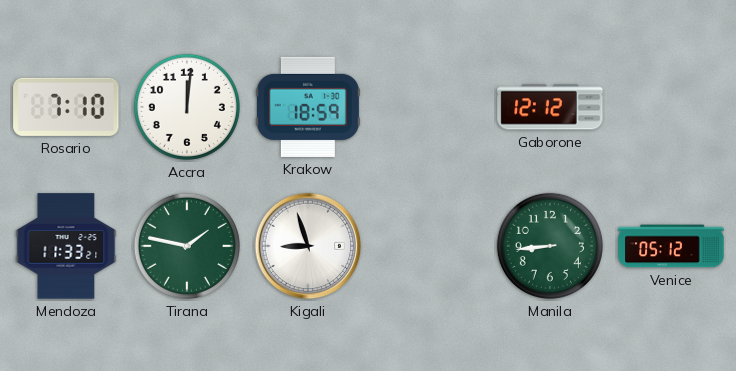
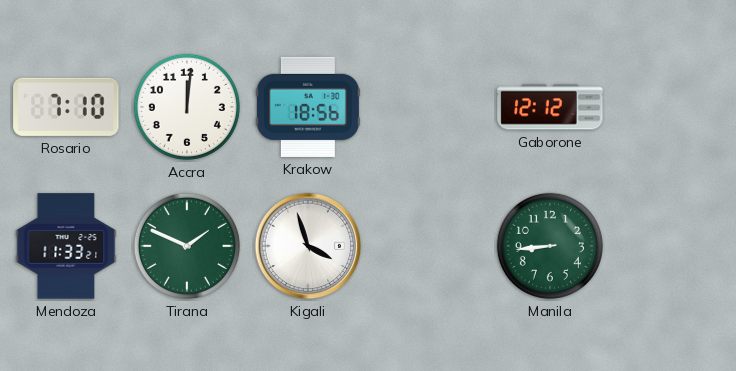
Krakow: 18:59 -> 18:56
Tirana: 1:47 -> 1:49
Kigali: 8:57 -> 3:57
Venice: 05:12 -> none
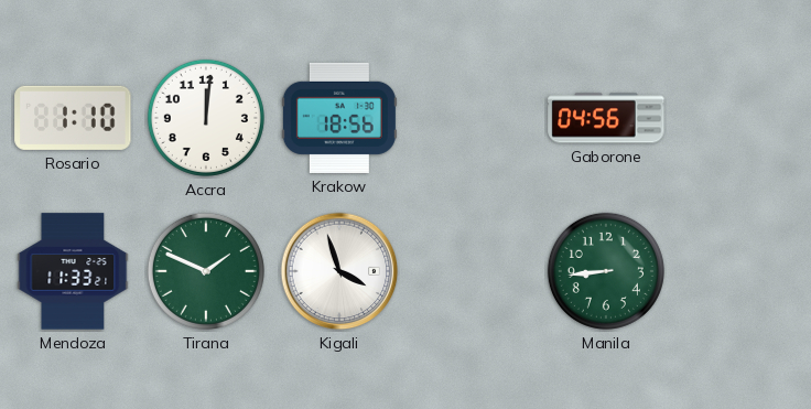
Rosario: 7:10 -> 1:10
Gaborone: 12:12 -> 04:56
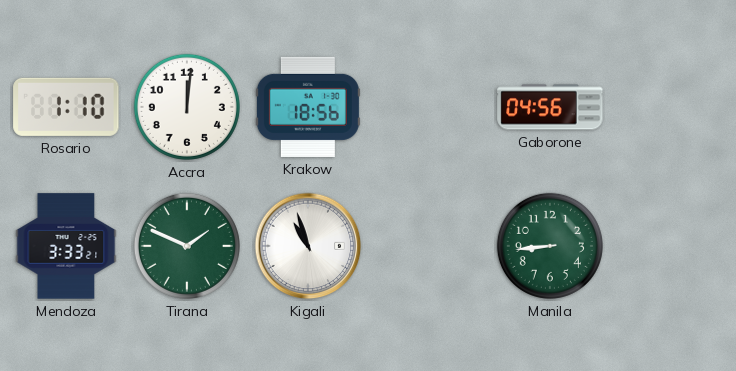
Mendoza: 11:33 -> 3:33
Kigali: 3:57 -> 10:57
